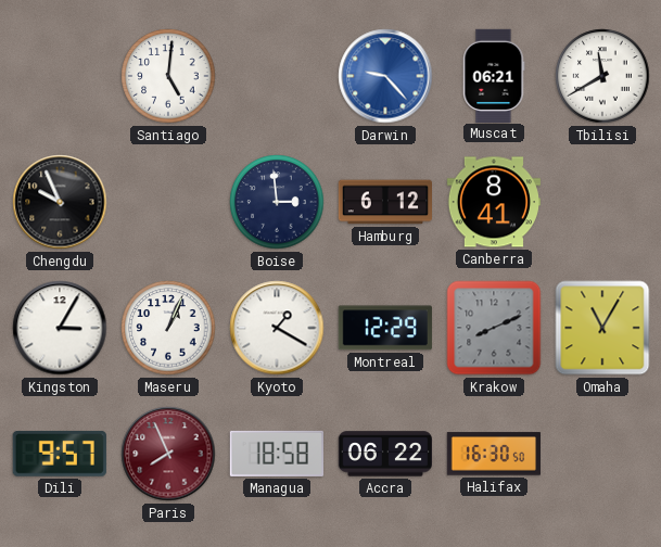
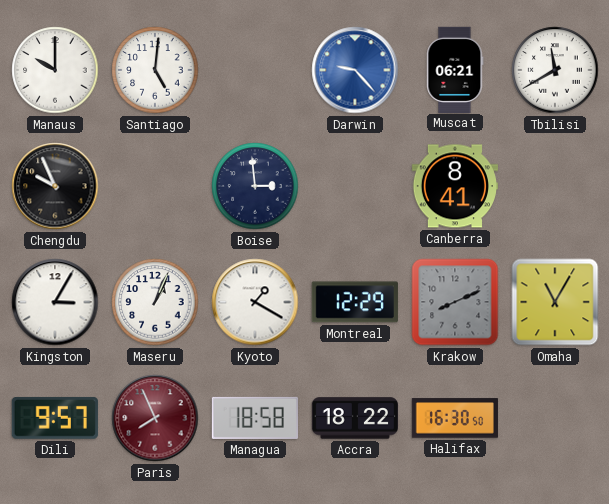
Manaus: none -> 10:00
Hamburg: 6:12 -> none
Accra: 06:22 -> 18:22
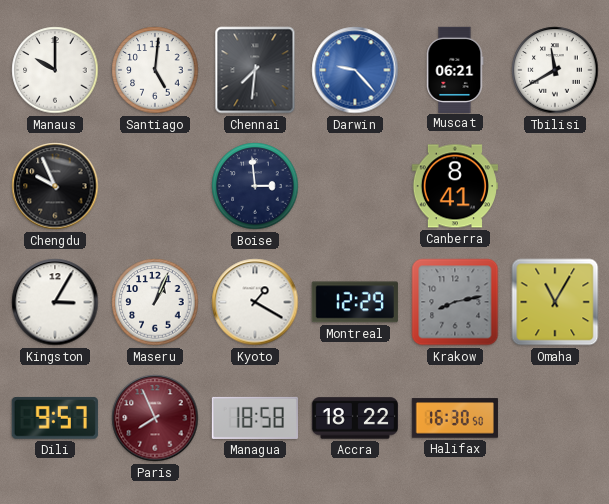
Chennai: none -> 7:31
Krakow: 8:11 -> 8:13
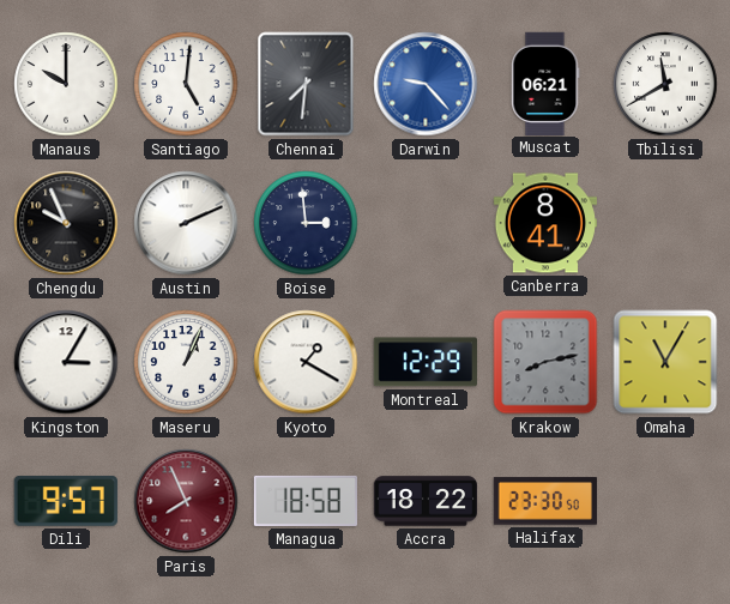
Austin: none -> 2:11
Halifax: 16:30 -> 23:30
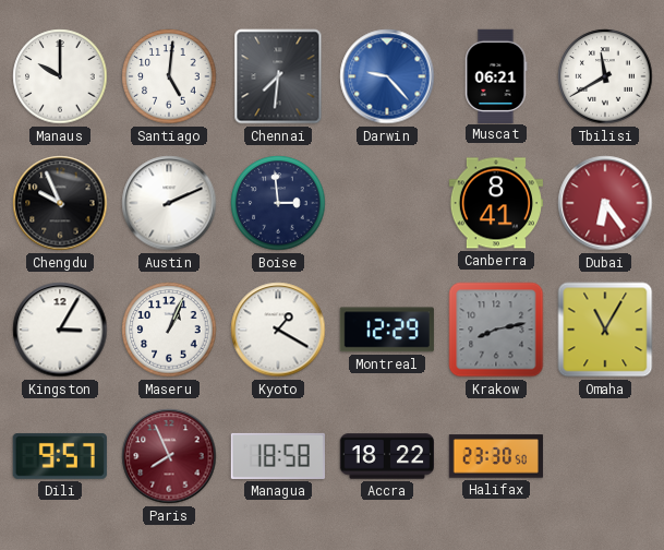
Dubai: none -> 6:24
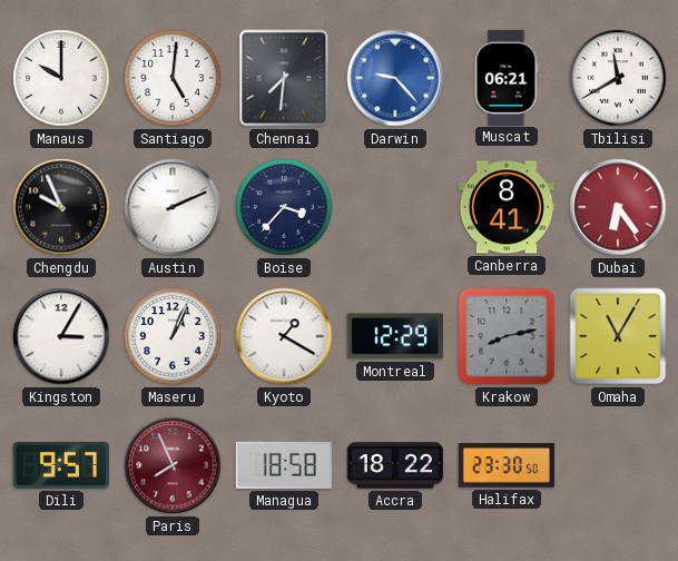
Boise: 2:59 -> 3:37
